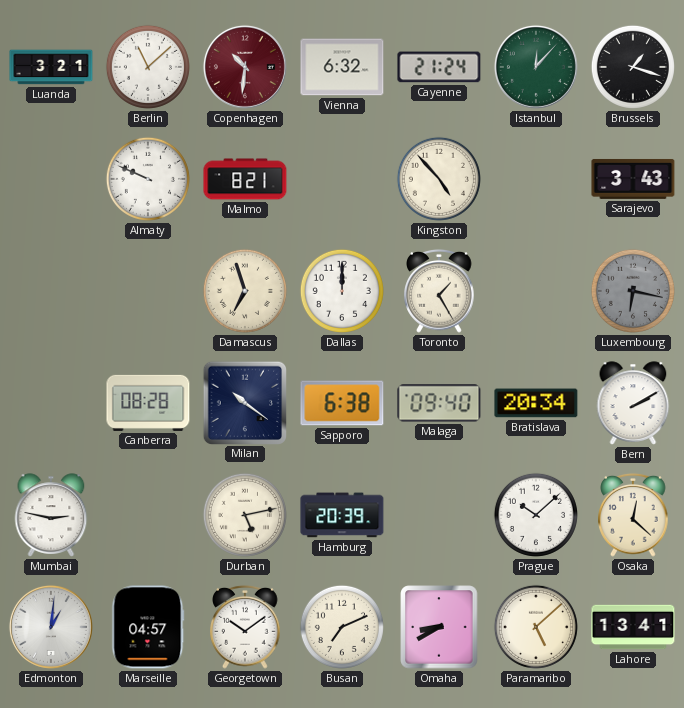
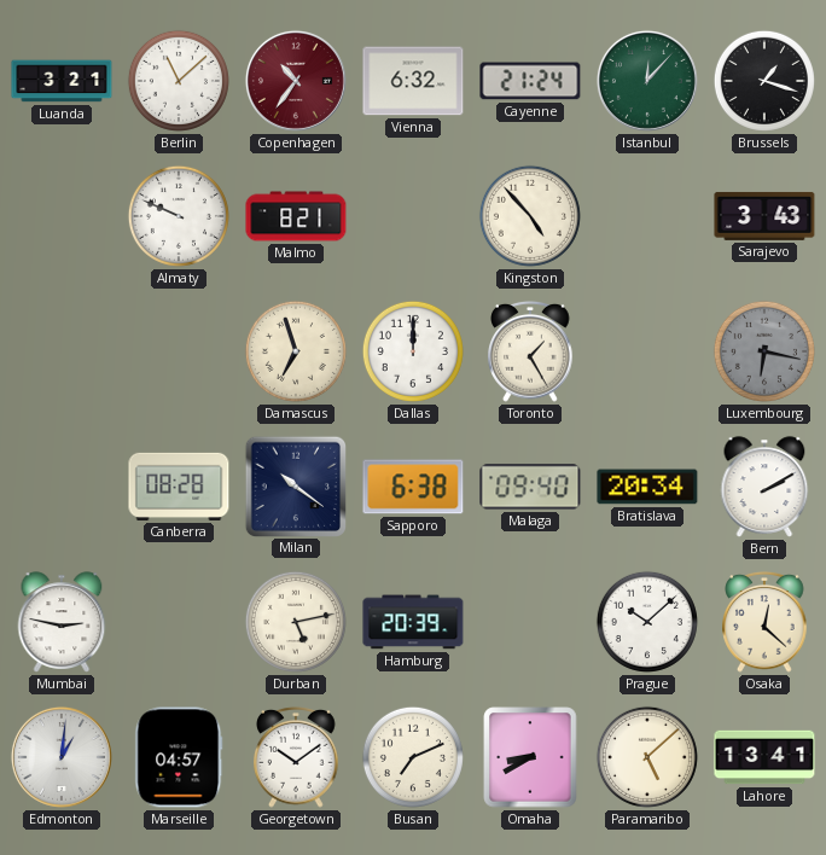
Copenhagen: 10:31 -> 10:36
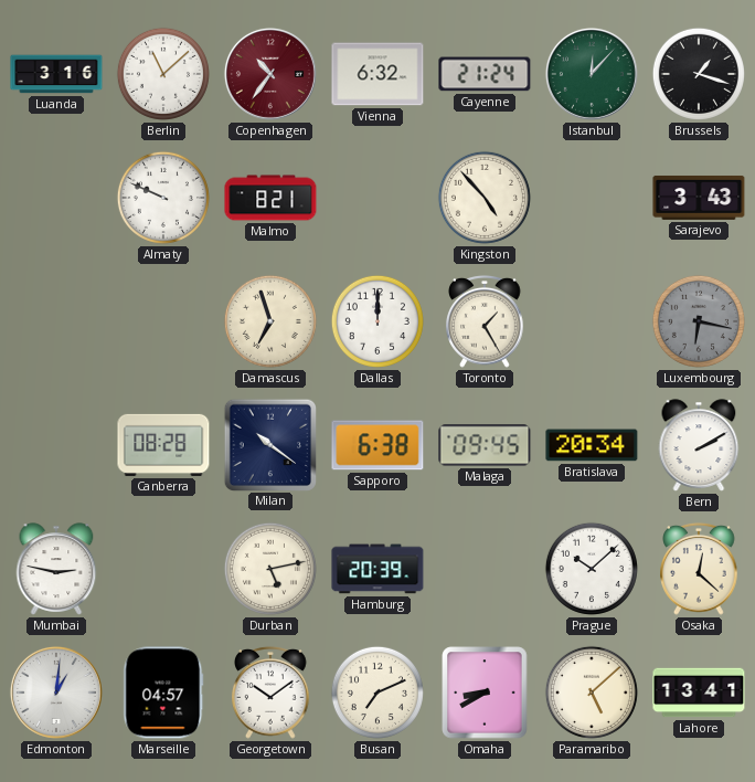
Luanda: 3:21 -> 3:16
Malaga: 09:40 -> 09:45
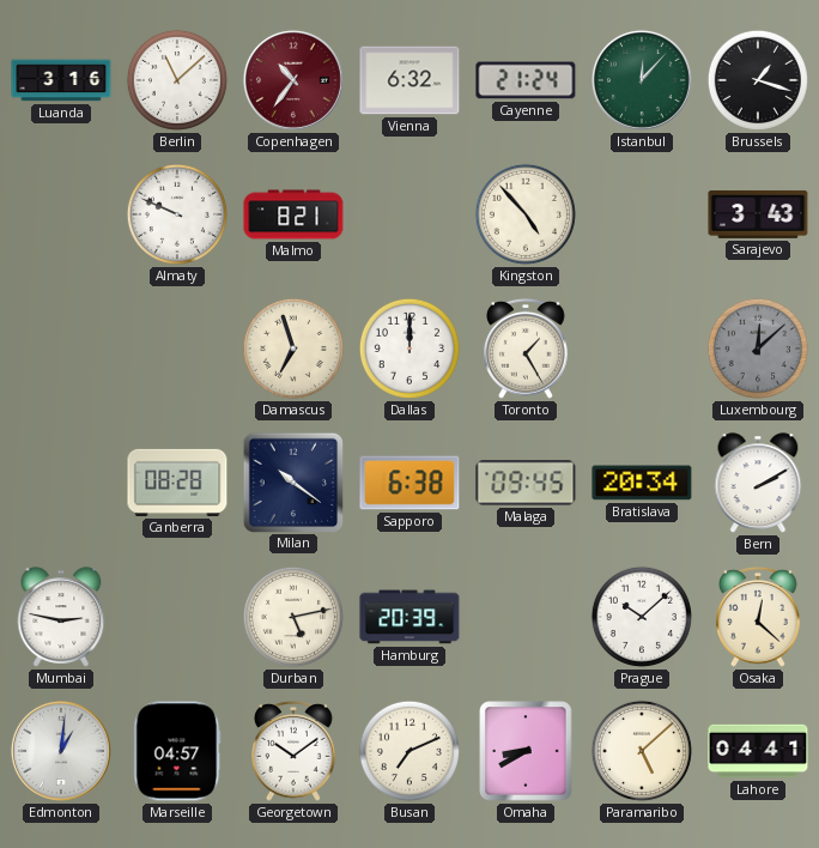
Luxembourg: 6:17 -> 12:08
Lahore: 13:41 -> 04:41
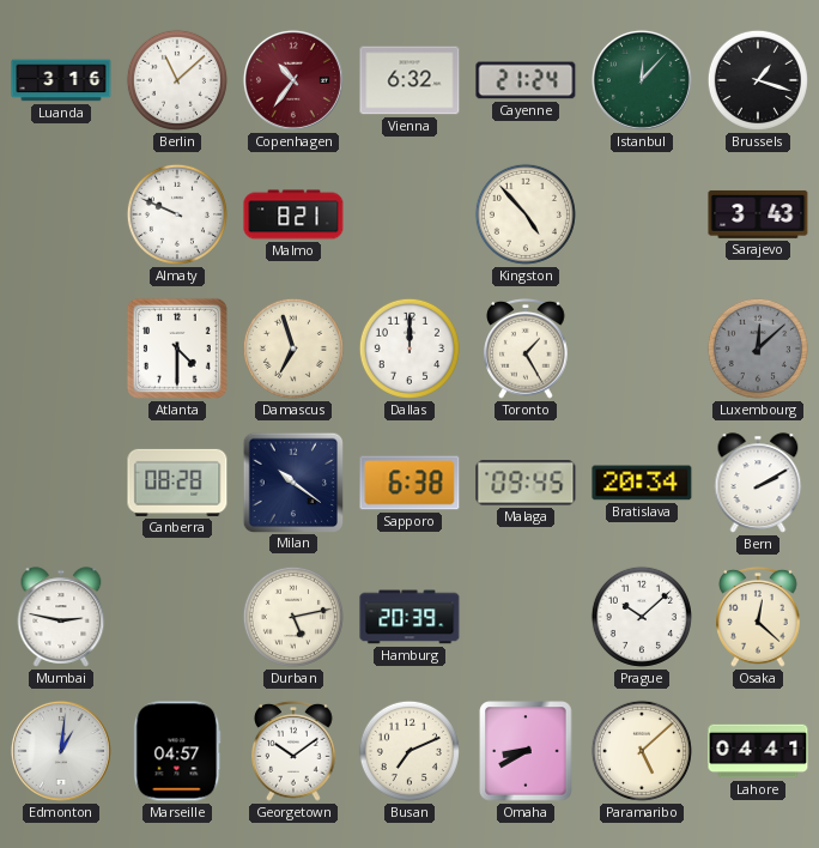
Atlanta: none -> 4:30
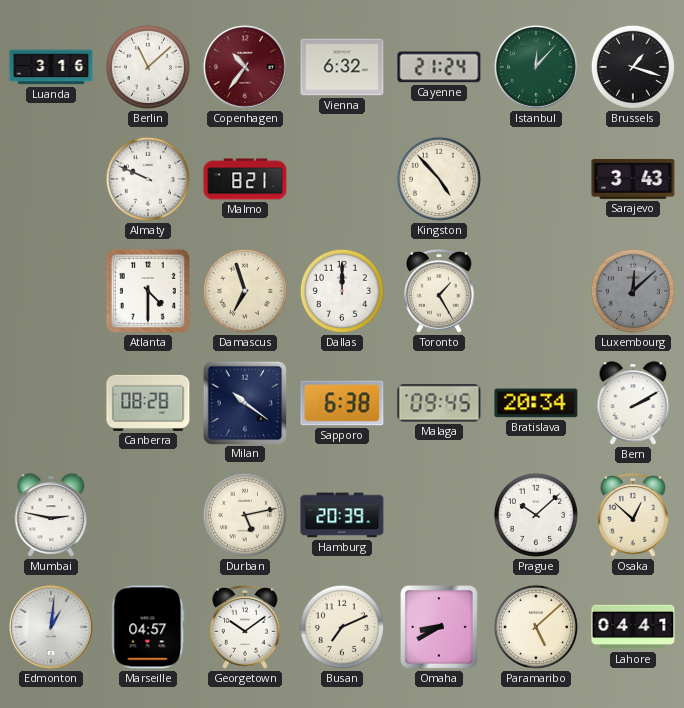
Osaka: 12:22 -> 12:52
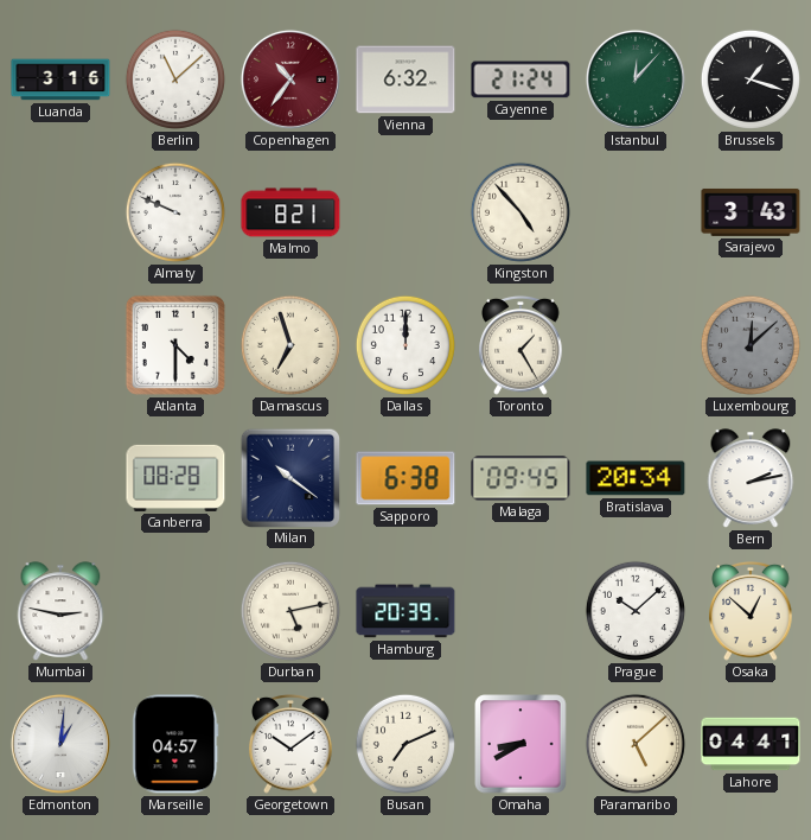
Bern: 2:10 -> 2:13
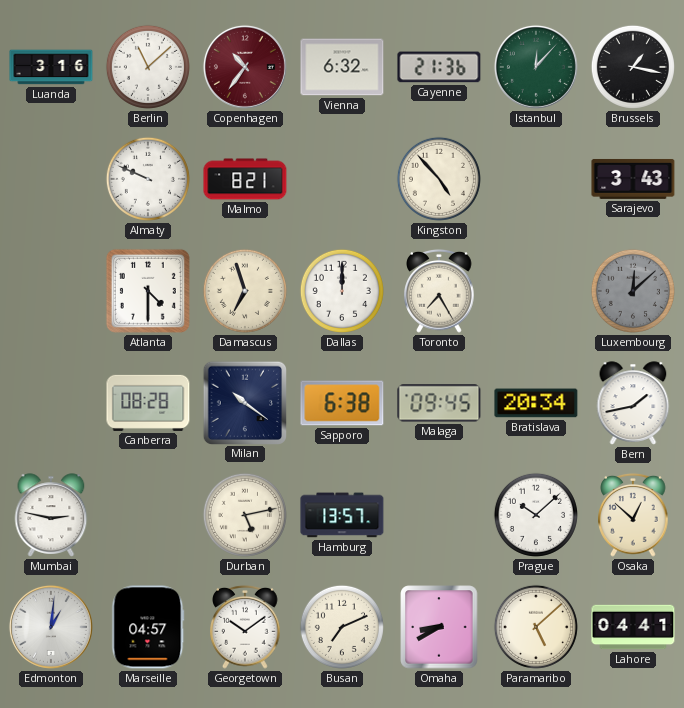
Cayenne: 21:24 -> 21:36
Brussels: 1:18 -> 1:17
Toronto: 1:25 -> 7:25
Bern: 2:13 -> 1:43
Hamburg: 20:39 -> 13:57
